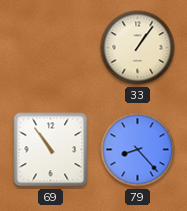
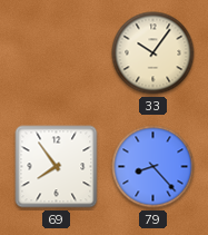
33: 1:06 -> 10:06
69: 10:54 -> 7:54
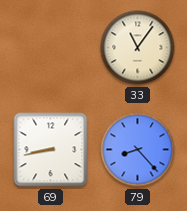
33: 10:06 -> 11:06
69: 7:54 -> 8:43
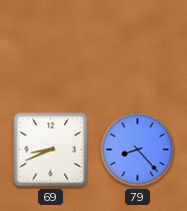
33: 11:06 -> none
69: 8:43 -> 8:41
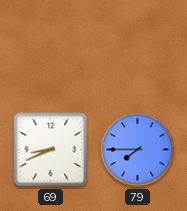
79: 8:23 -> 7:45
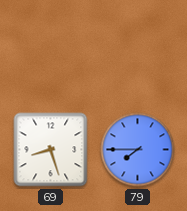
69: 8:41 -> 8:27
